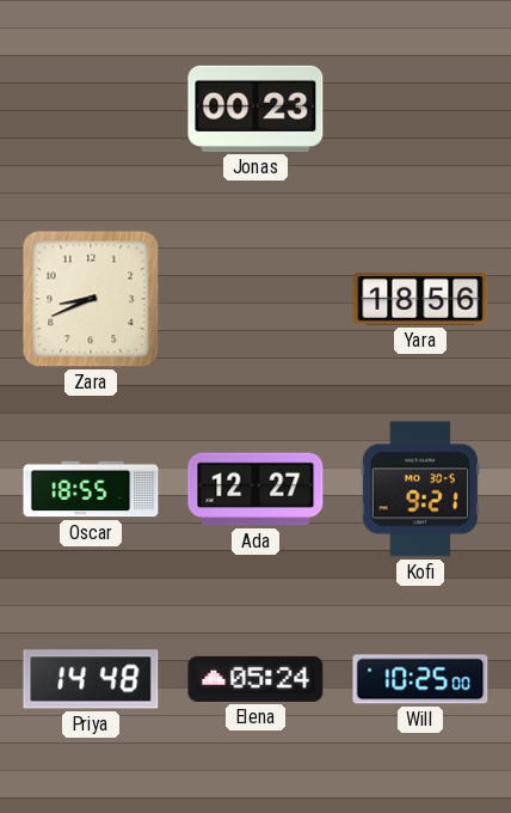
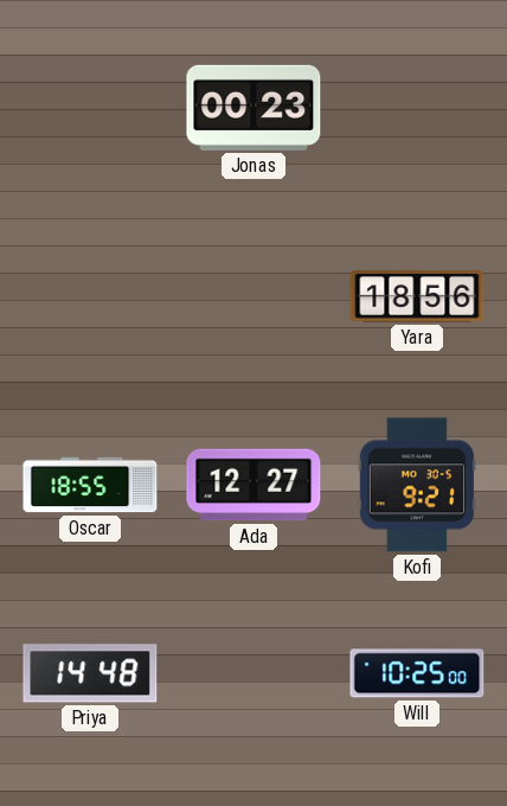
Zara: 8:41 -> none
Elena: 05:24 -> none
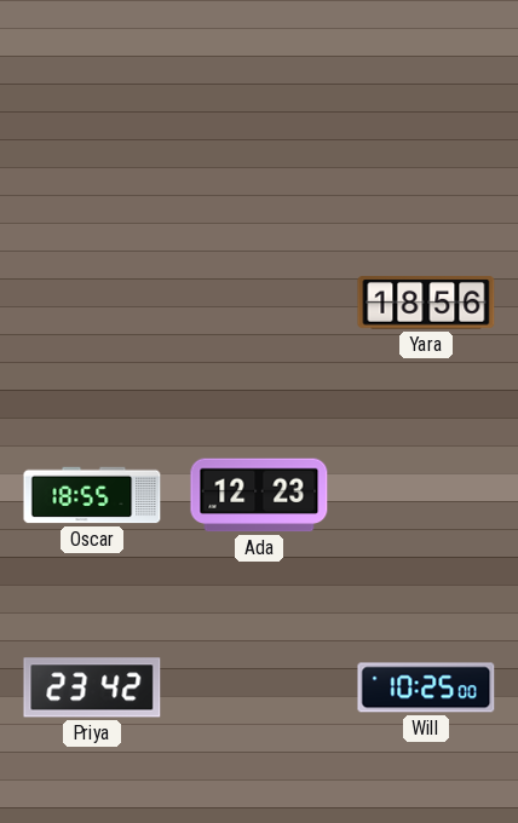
Jonas: 00:23 -> none
Ada: 12:27 -> 12:23
Kofi: 9:21 -> none
Priya: 14:48 -> 23:42
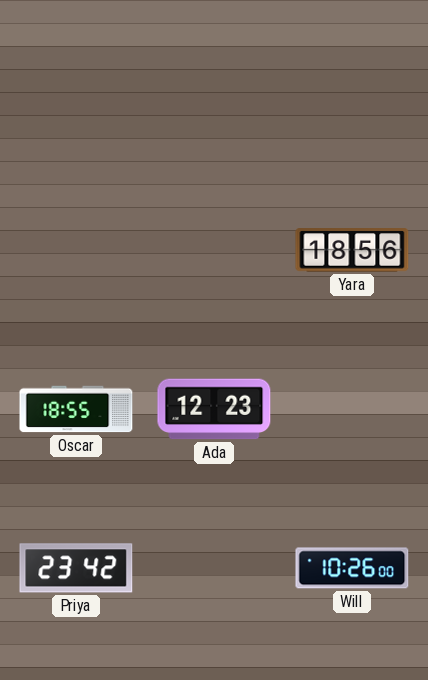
Will: 10:25 -> 10:26
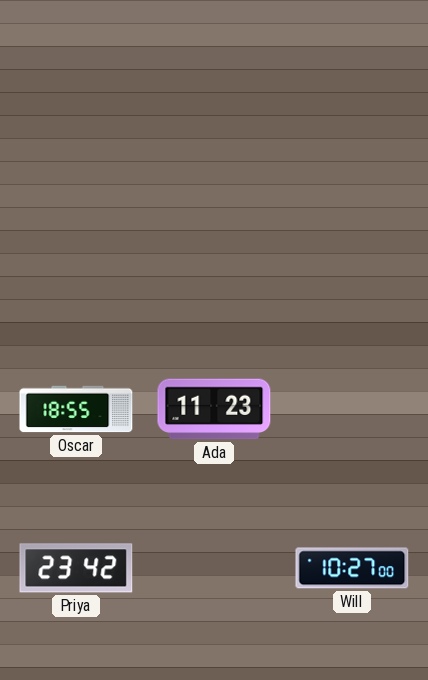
Yara: 18:56 -> none
Ada: 12:23 -> 11:23
Will: 10:26 -> 10:27
